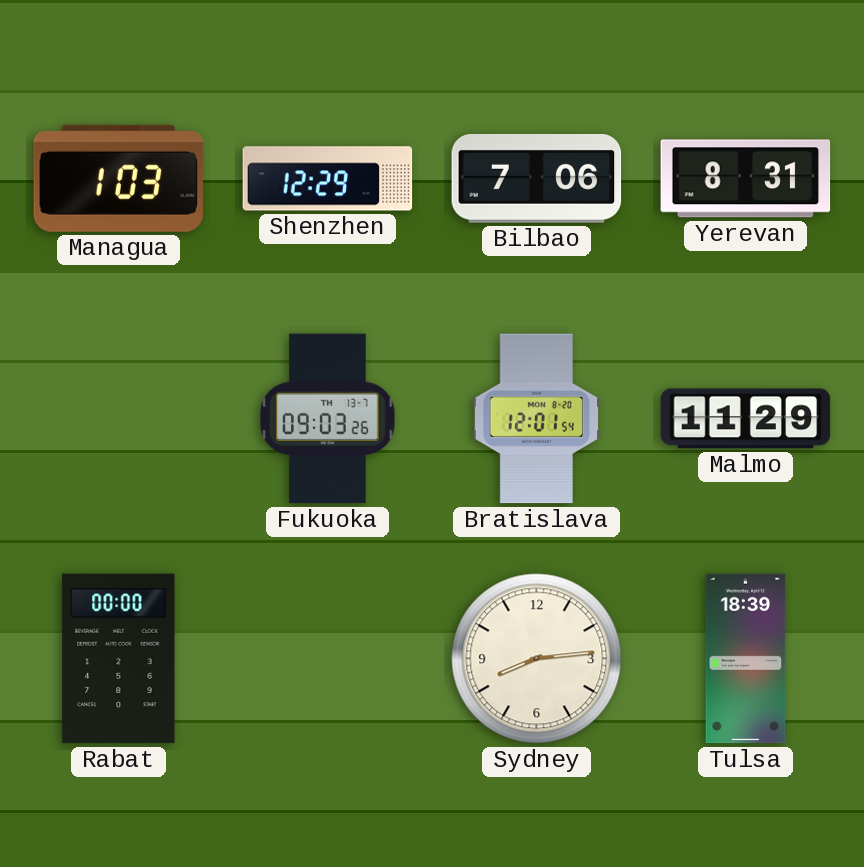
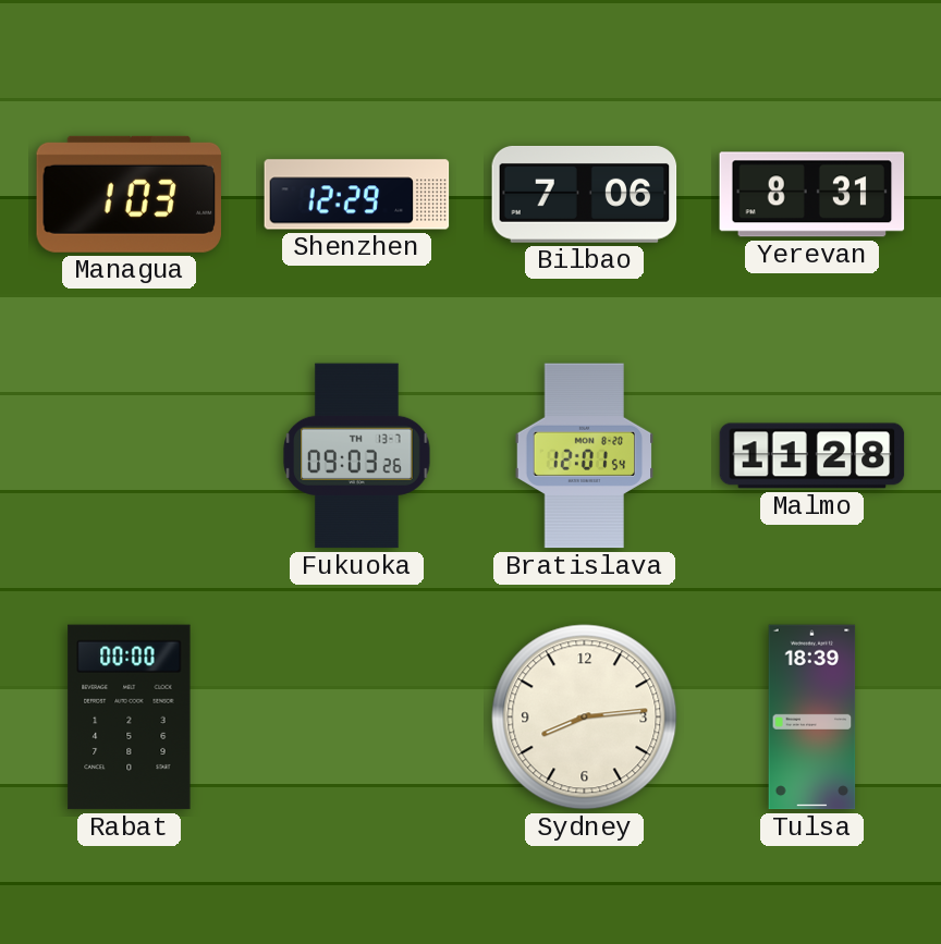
Malmo: 11:29 -> 11:28
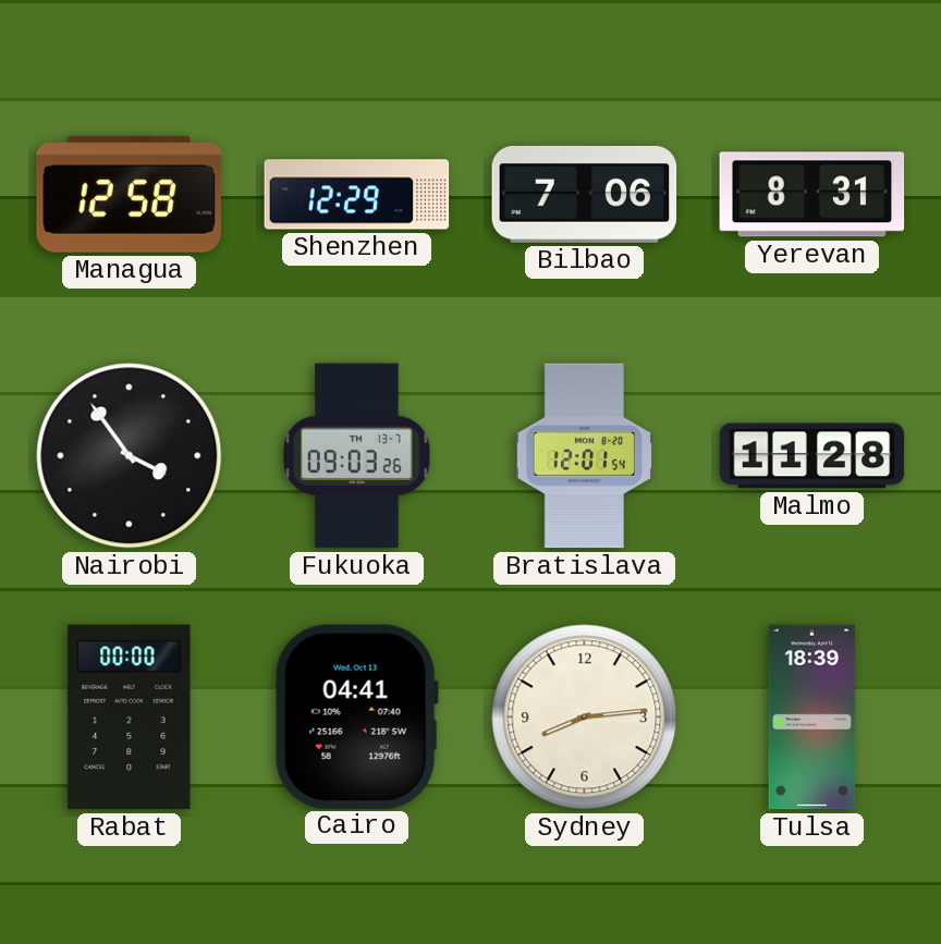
Managua: 1:03 -> 12:58
Nairobi: none -> 3:54
Cairo: none -> 04:41
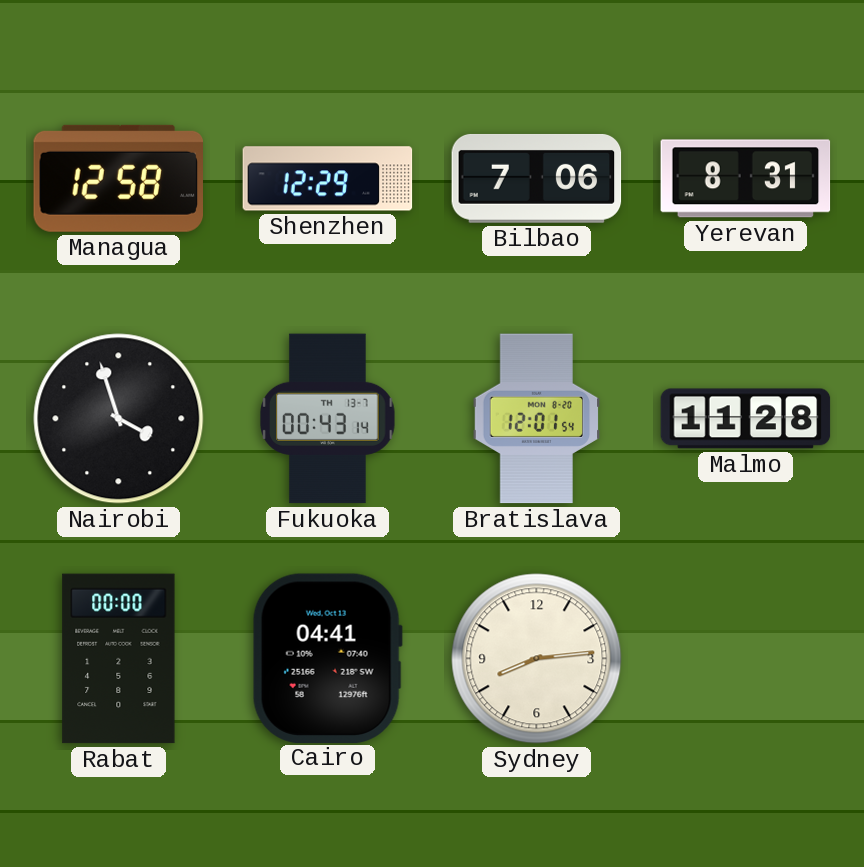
Nairobi: 3:54 -> 3:57
Fukuoka: 09:03 -> 00:43
Tulsa: 18:39 -> none
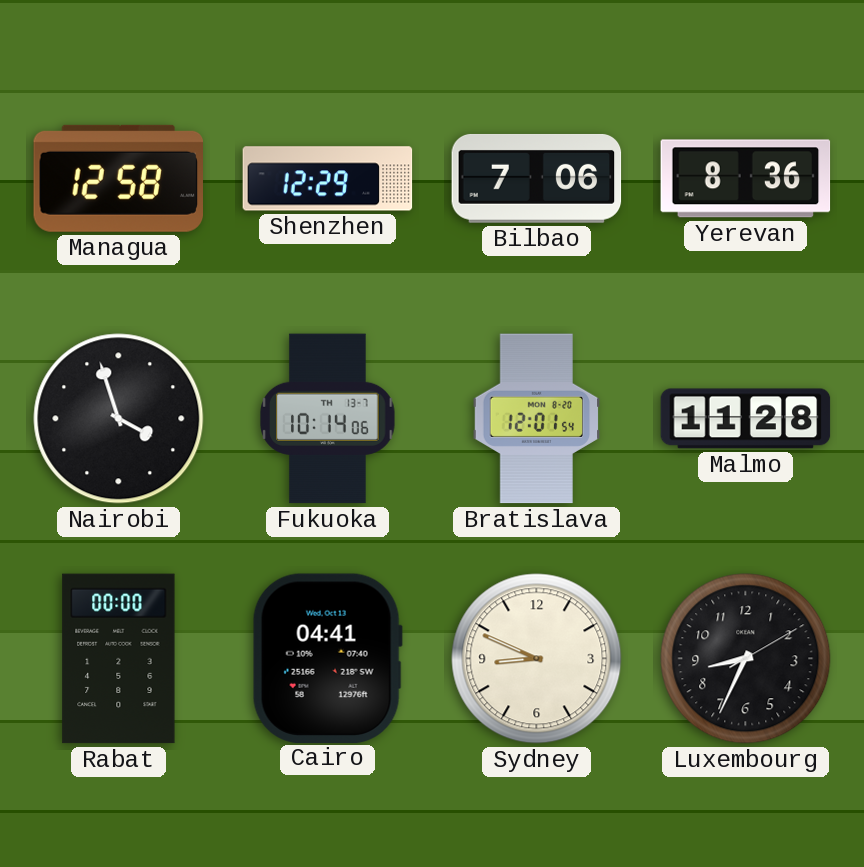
Yerevan: 8:31 -> 8:36
Fukuoka: 00:43 -> 10:14
Sydney: 8:14 -> 8:49
Luxembourg: none -> 8:34
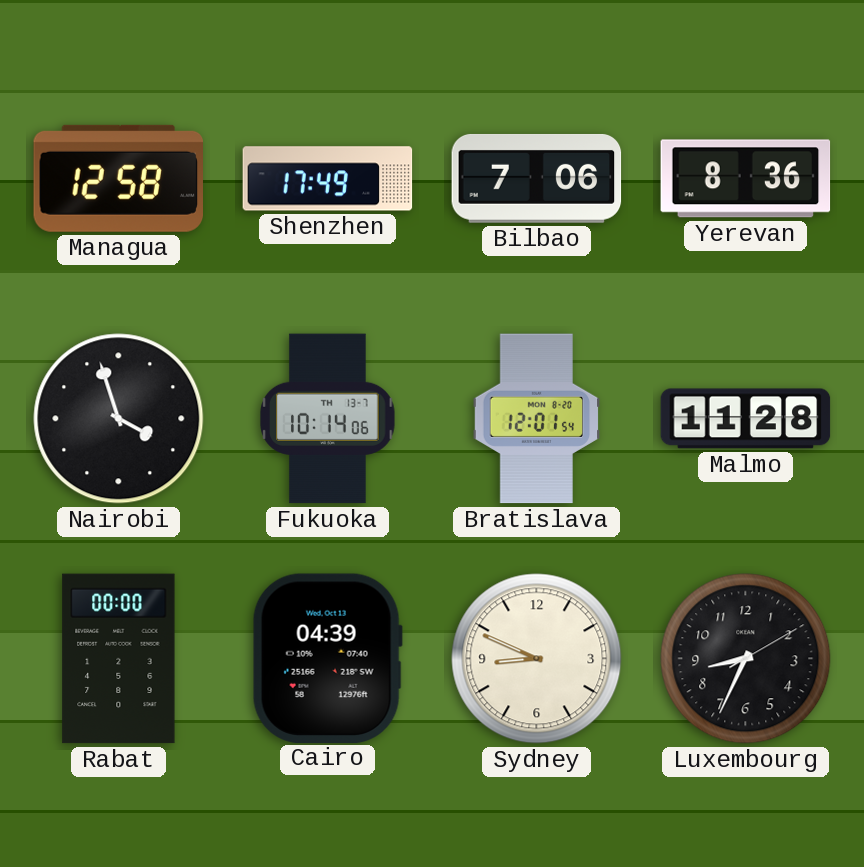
Shenzhen: 12:29 -> 17:49
Cairo: 04:41 -> 04:39
